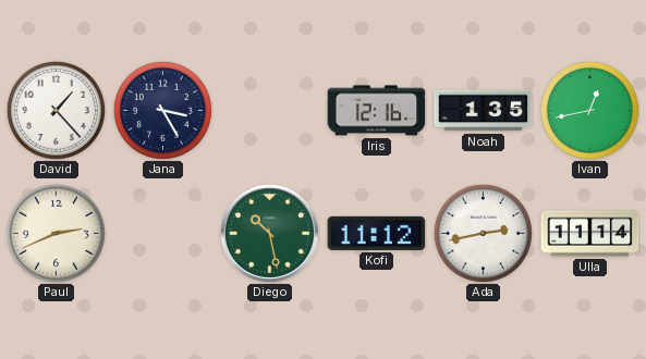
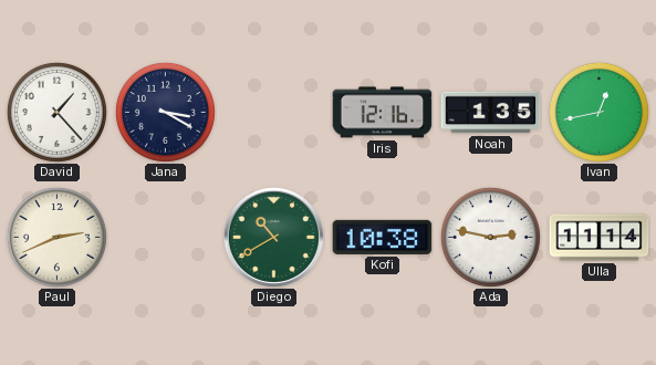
Jana: 3:25 -> 3:20
Diego: 10:28 -> 10:40
Kofi: 11:12 -> 10:38
Ada: 2:43 -> 2:47
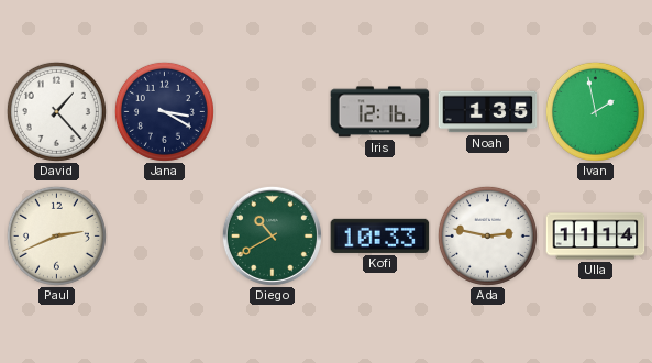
Ivan: 12:43 -> 1:58
Kofi: 10:38 -> 10:33
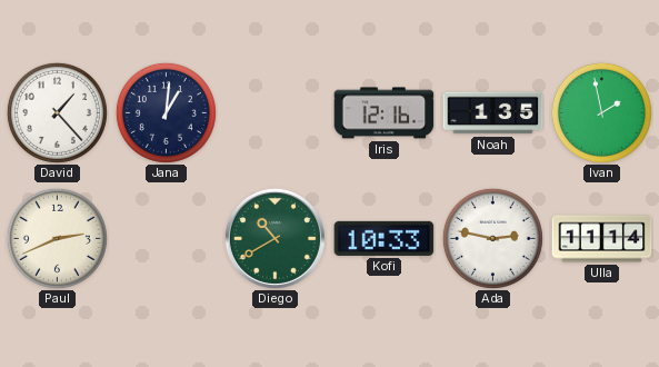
Jana: 3:20 -> 1:01
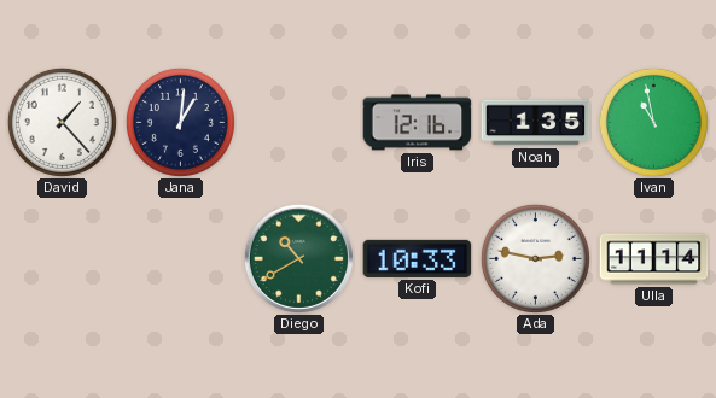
Ivan: 1:58 -> 10:58
Paul: 2:41 -> none
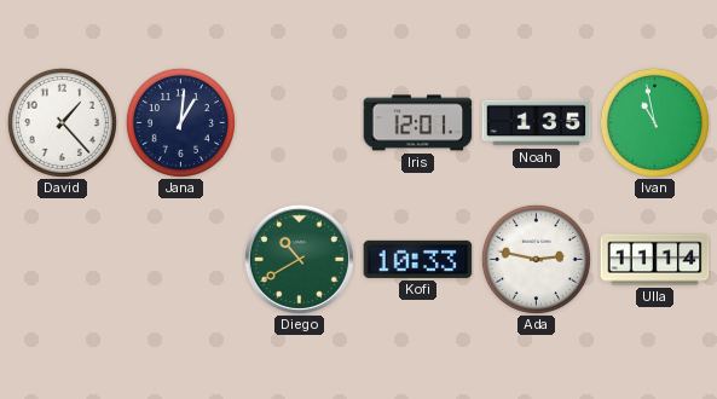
Iris: 12:16 -> 12:01
